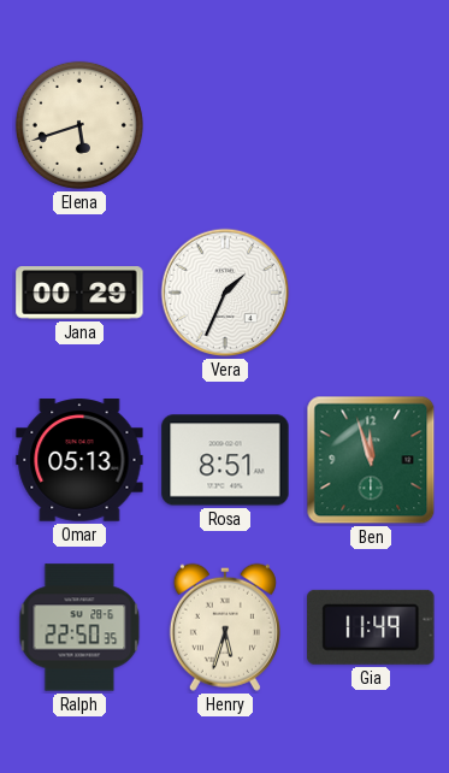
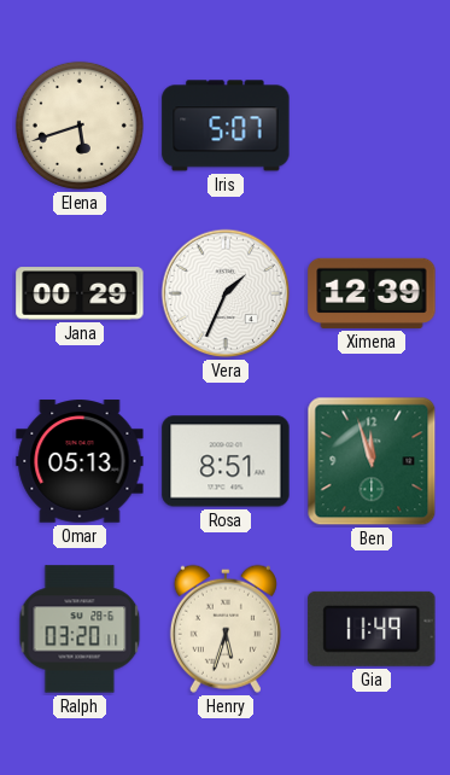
Iris: none -> 5:07
Ximena: none -> 12:39
Ralph: 22:50 -> 03:20
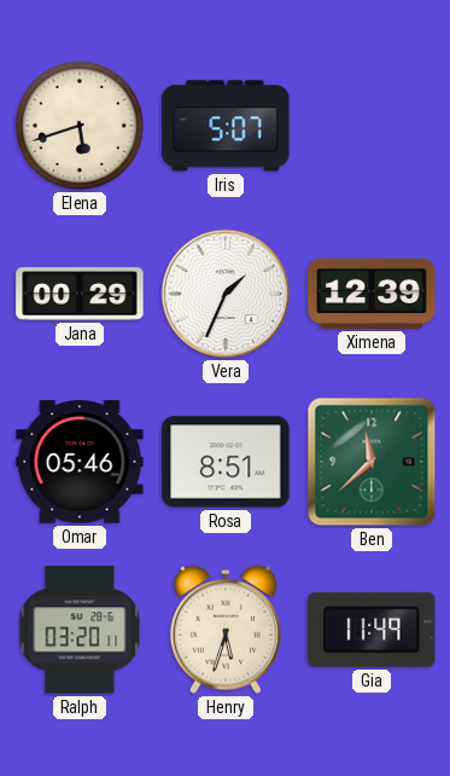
Omar: 05:13 -> 05:46
Ben: 11:57 -> 11:38
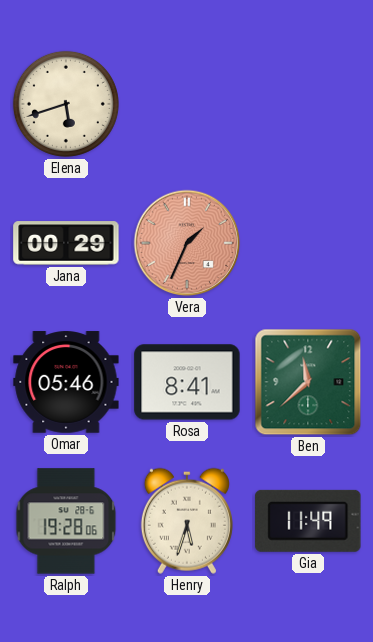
Iris: 5:07 -> none
Vera dial: white -> salmon
Ximena: 12:39 -> none
Rosa: 8:51 -> 8:41
Ralph: 03:20 -> 19:28
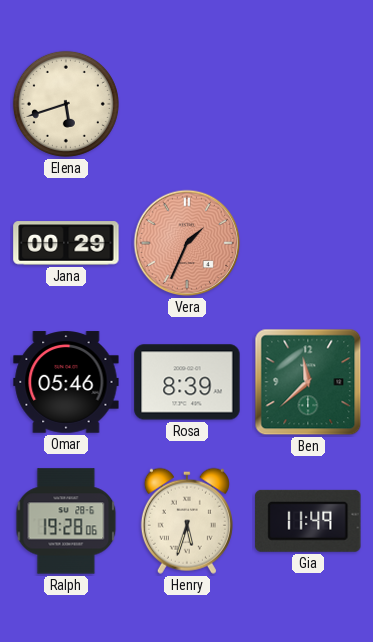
Rosa: 8:41 -> 8:39
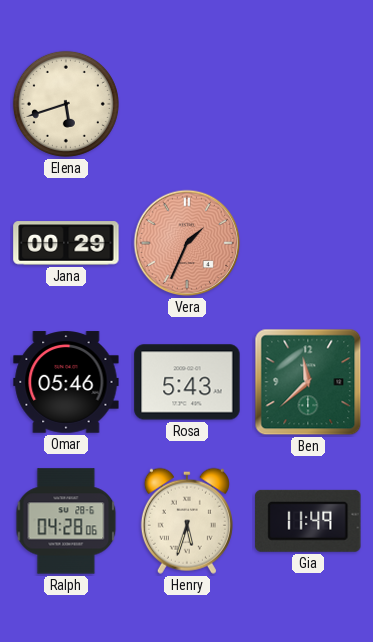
Rosa: 8:39 -> 5:43
Ralph: 19:28 -> 04:28
